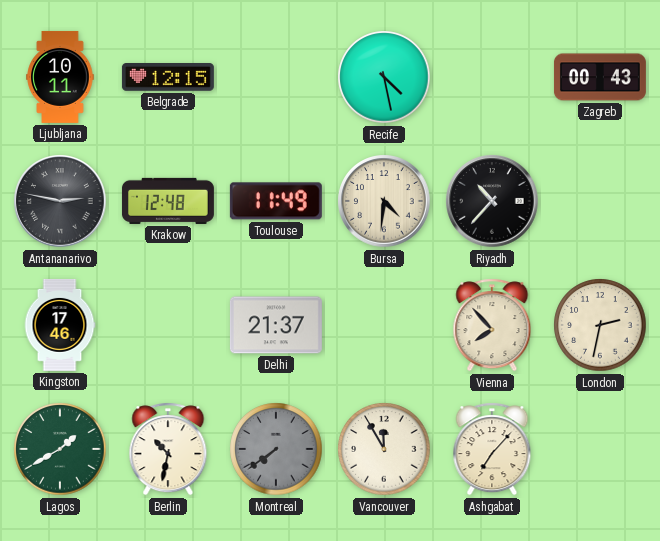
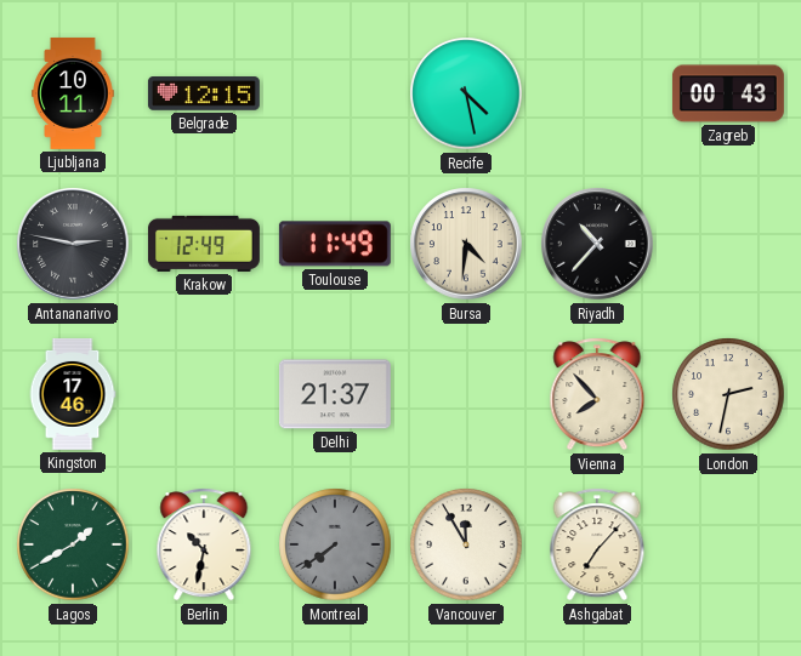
Krakow: 12:48 -> 12:49
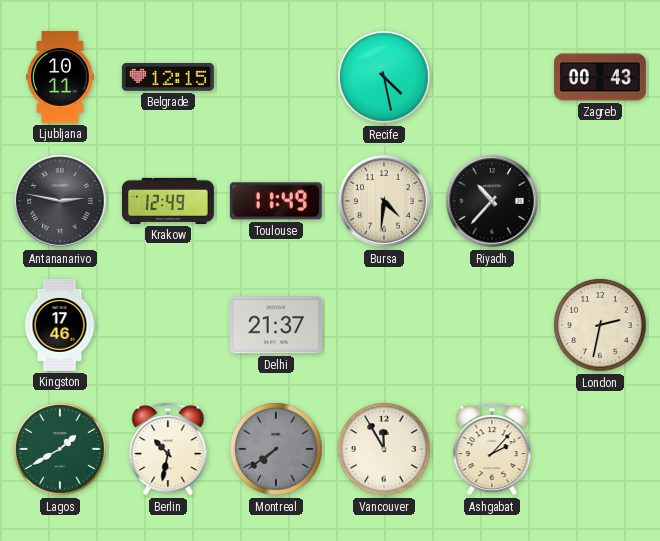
Vienna: 7:53 -> none
Ashgabat: 7:07 -> 2:07
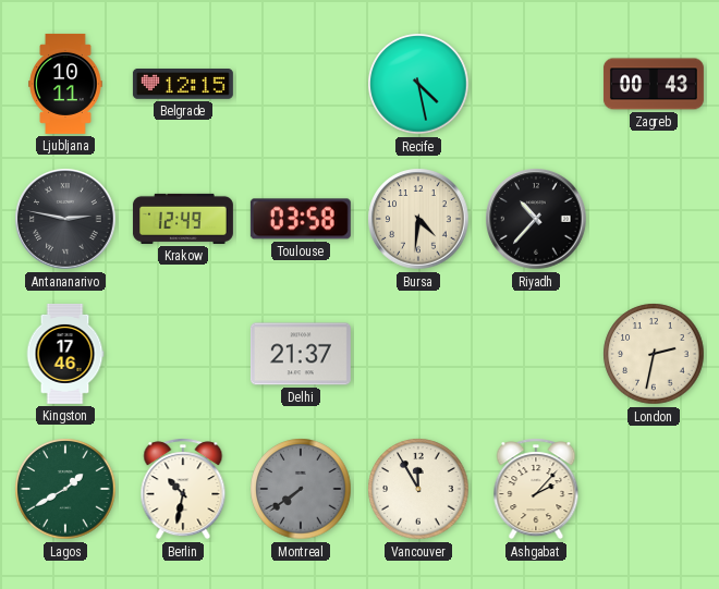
Toulouse: 11:49 -> 03:58
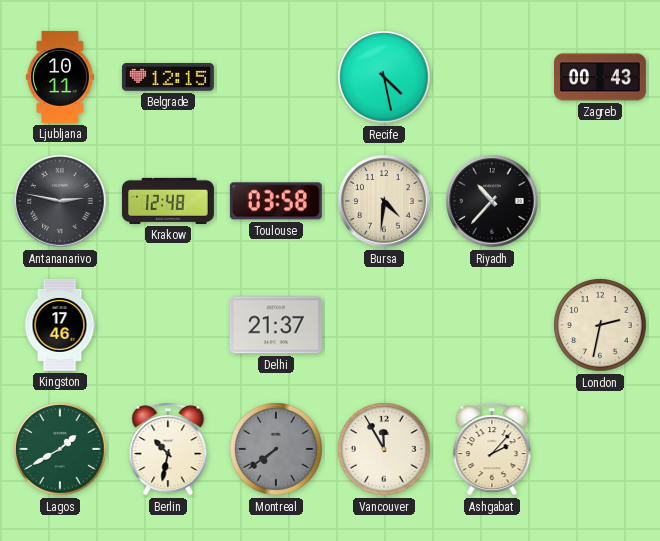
Krakow: 12:49 -> 12:48
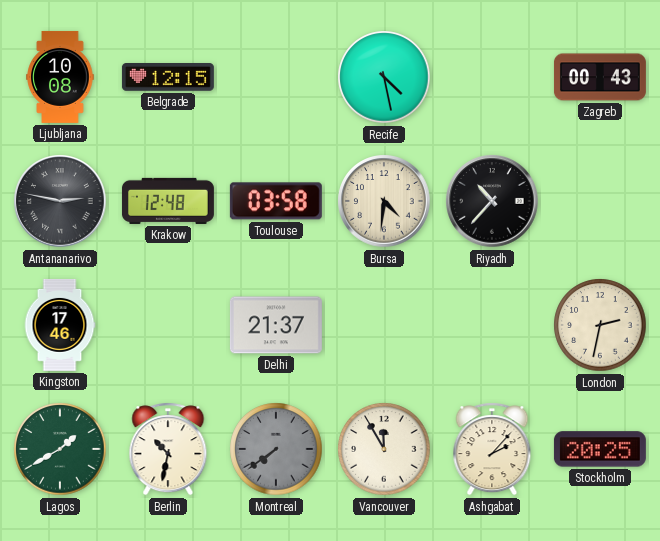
Ljubljana: 10:11 -> 10:08
Stockholm: none -> 20:25
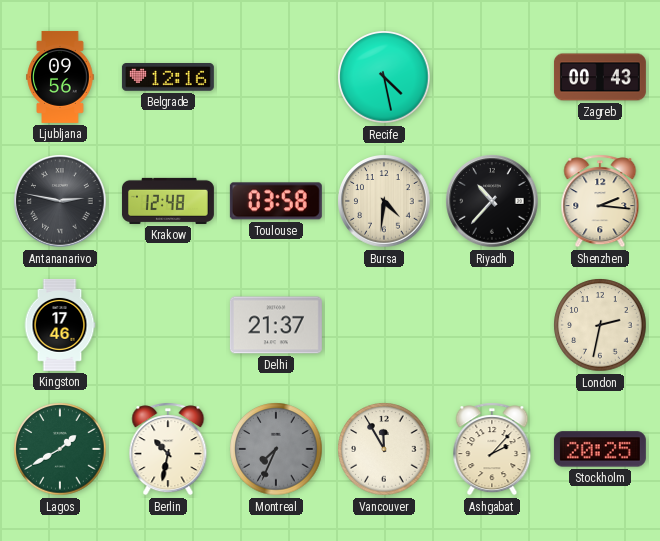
Ljubljana: 10:08 -> 09:56
Belgrade: 12:15 -> 12:16
Shenzhen: none -> 2:16
Montreal: 7:39 -> 7:34
